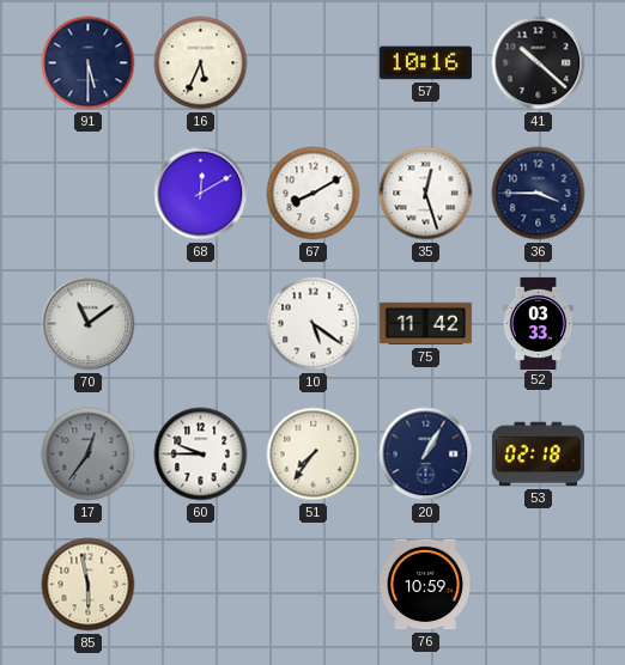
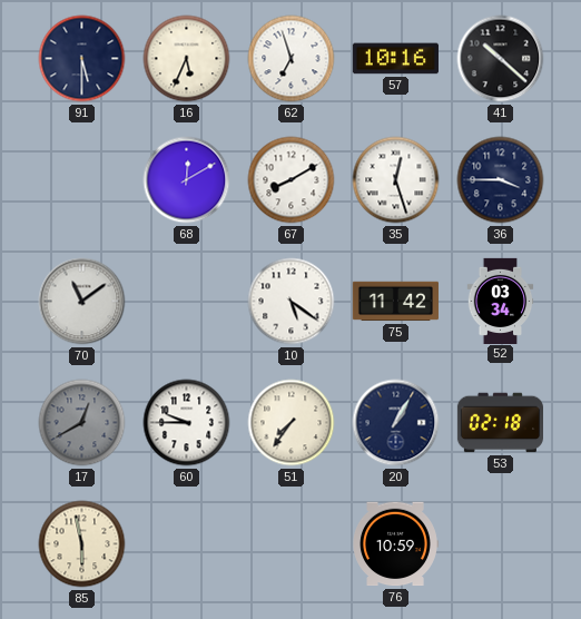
62: none -> 6:57
52: 03:33 -> 03:34
17: 12:36 -> 12:40
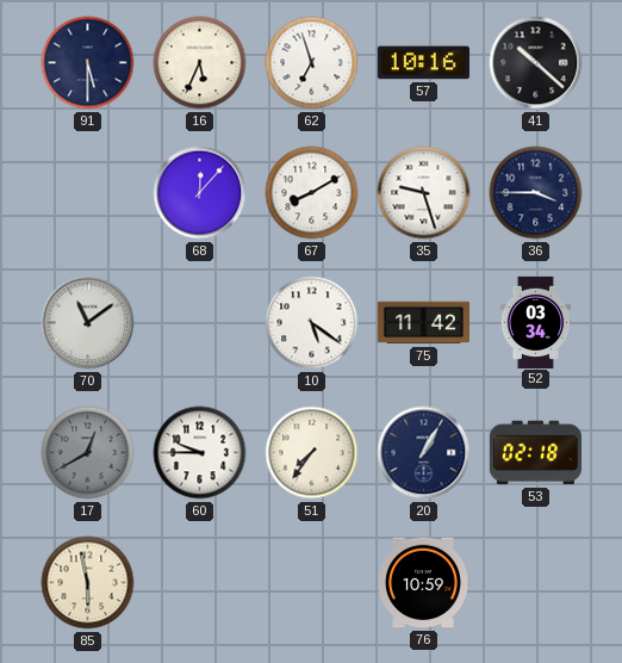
68: 12:10 -> 12:07
35: 12:27 -> 9:27
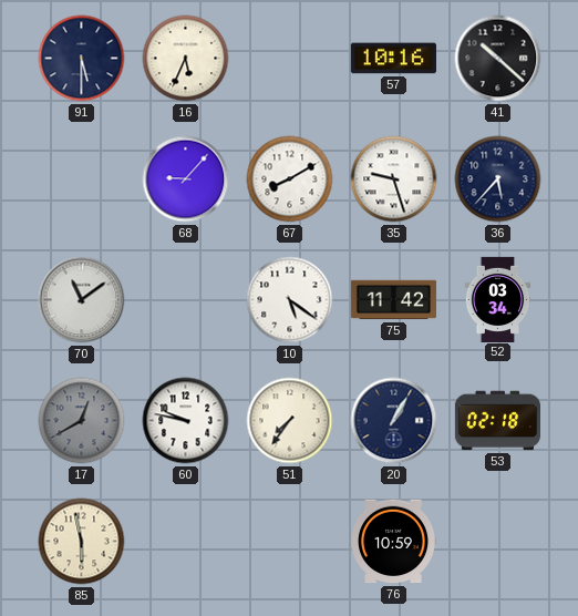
62: 6:57 -> none
68: 12:07 -> 9:07
36: 3:45 -> 5:37
60: 9:45 -> 9:47
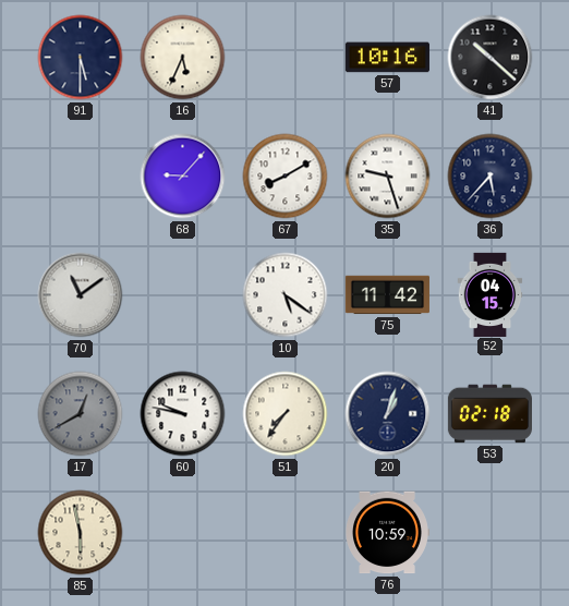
52: 03:34 -> 04:15
20: 1:05 -> 1:03
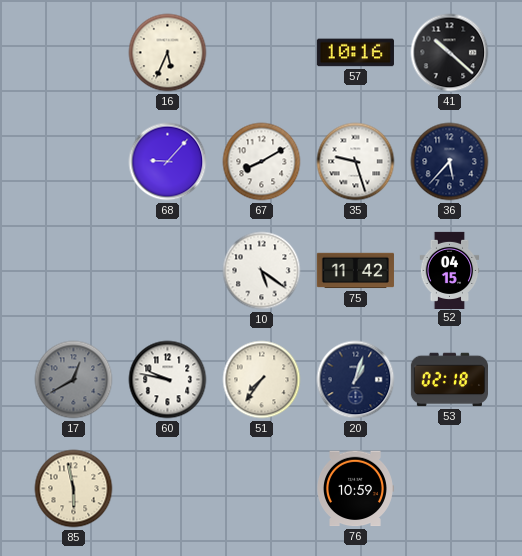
91: 5:30 -> none
70: 11:09 -> none
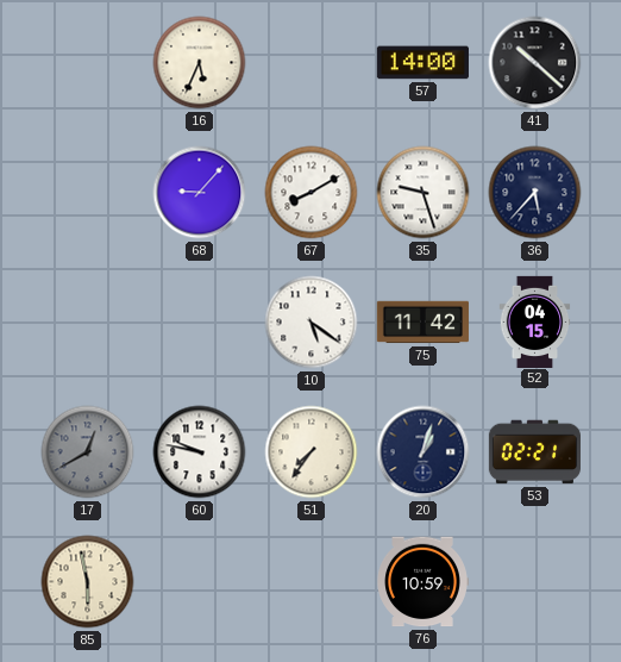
57: 10:16 -> 14:00
53: 02:18 -> 02:21
